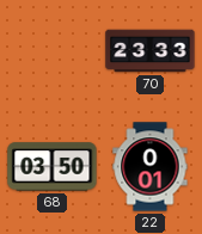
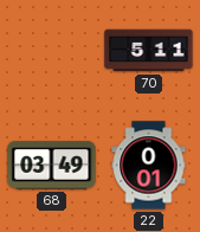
70: 23:33 -> 5:11
68: 03:50 -> 03:49
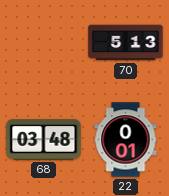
70: 5:11 -> 5:13
68: 03:49 -> 03:48
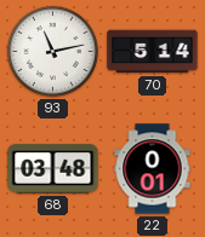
93: none -> 11:13
70: 5:13 -> 5:14
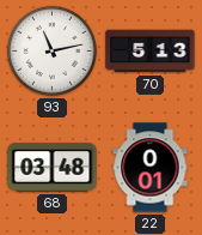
70: 5:14 -> 5:13
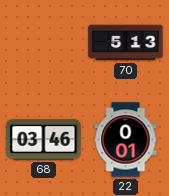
93: 11:13 -> none
68: 03:48 -> 03:46
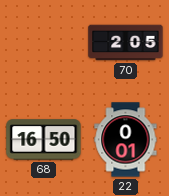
70: 5:13 -> 2:05
68: 03:46 -> 16:50
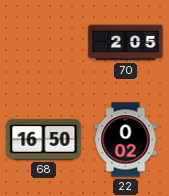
22: 0:01 -> 0:02
